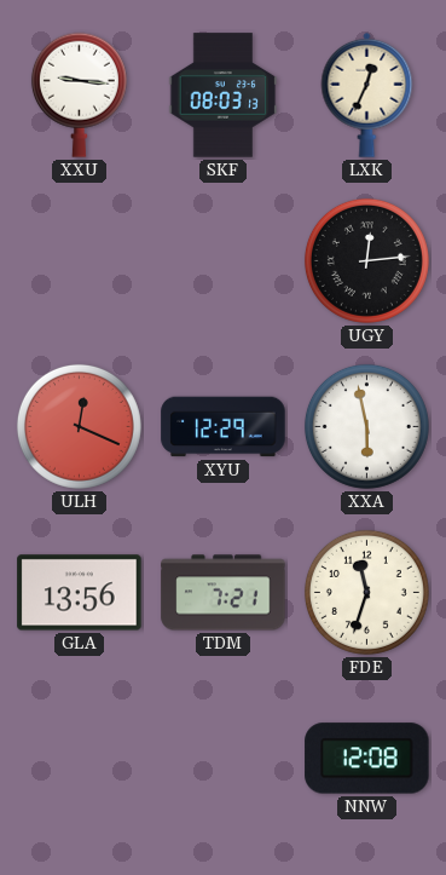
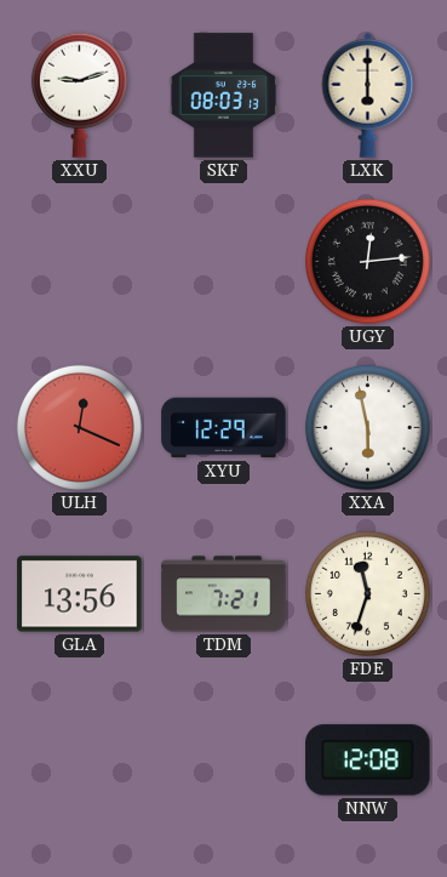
XXU: 9:16 -> 9:12
LXK: 12:34 -> 6:00
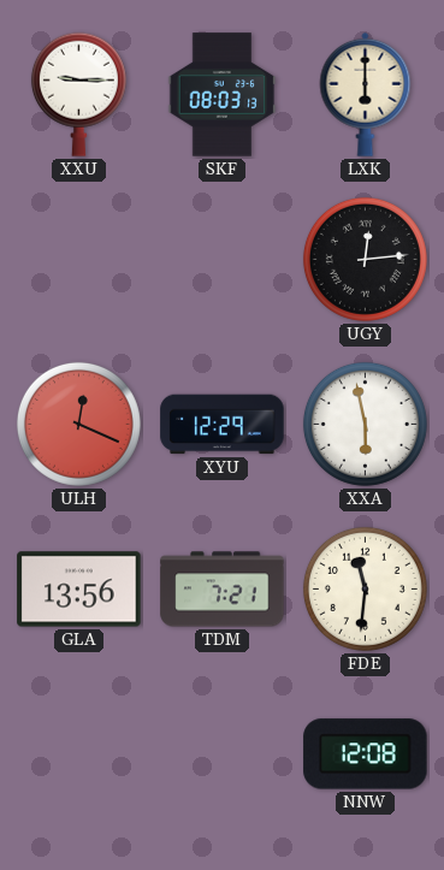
XXU: 9:12 -> 9:15
FDE: 11:33 -> 11:31
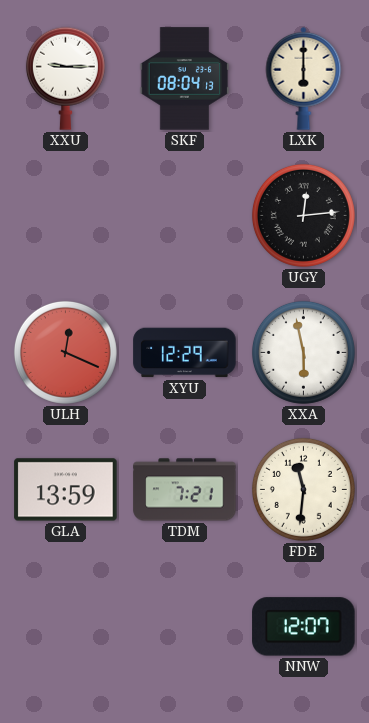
SKF: 08:03 -> 08:04
GLA: 13:56 -> 13:59
NNW: 12:08 -> 12:07
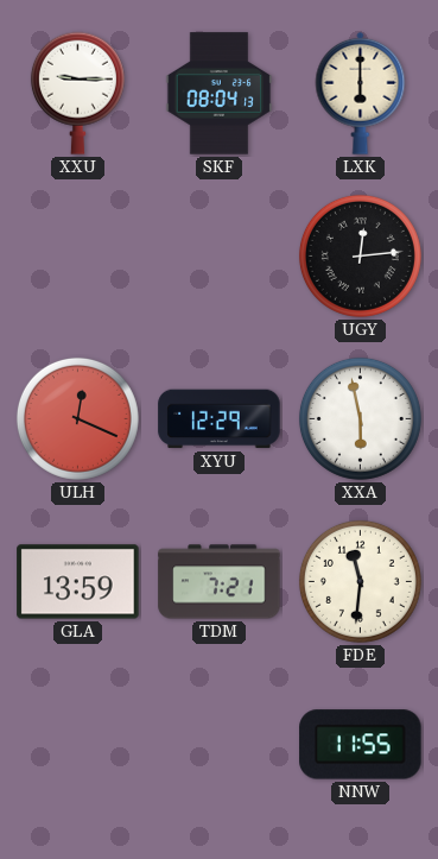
NNW: 12:07 -> 11:55
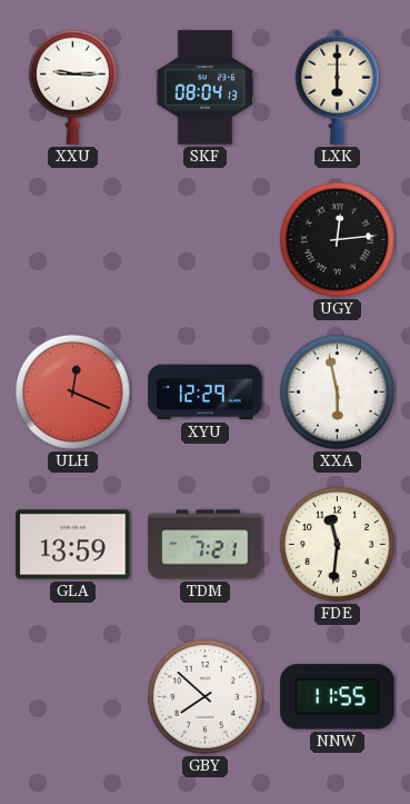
GBY: none -> 7:52
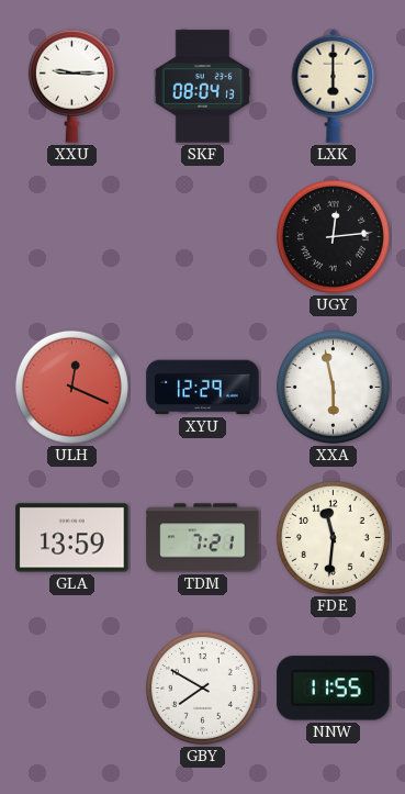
GBY: 7:52 -> 7:50
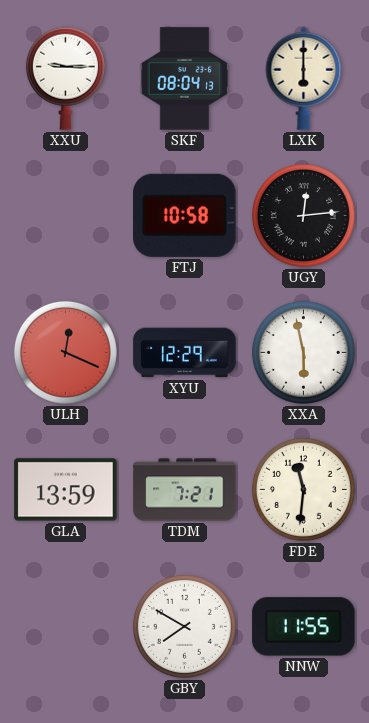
FTJ: none -> 10:58
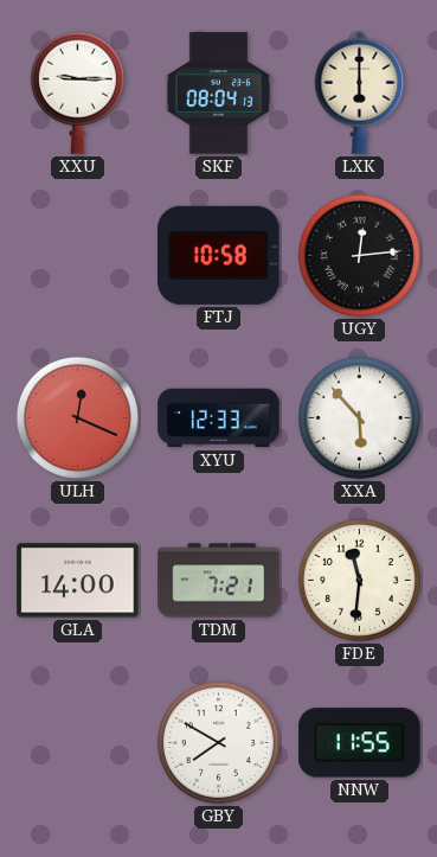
XYU: 12:29 -> 12:33
XXA: 5:58 -> 5:53
GLA: 13:59 -> 14:00
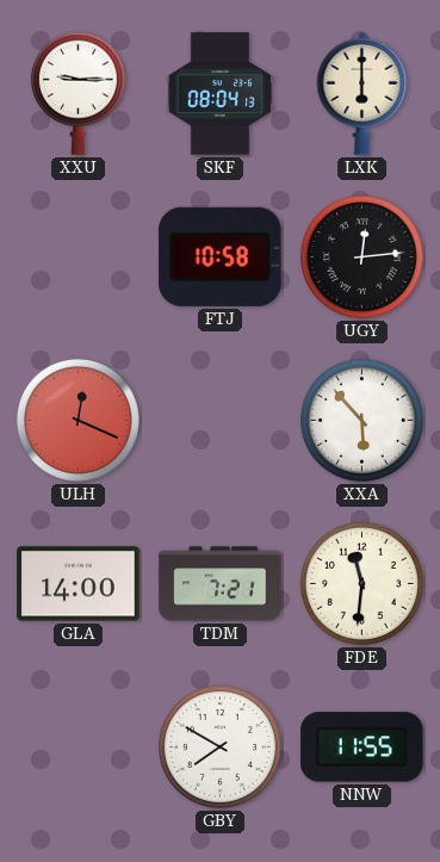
XYU: 12:33 -> none
